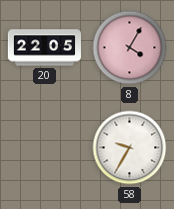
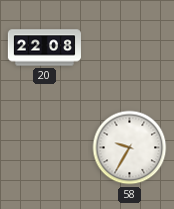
20: 22:05 -> 22:08
8: 4:05 -> none
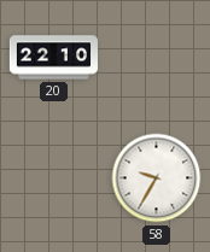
20: 22:08 -> 22:10
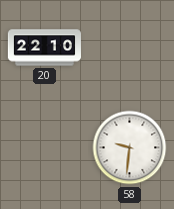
58: 9:35 -> 9:31
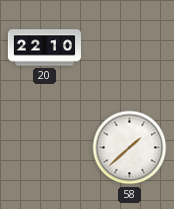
58: 9:31 -> 1:38
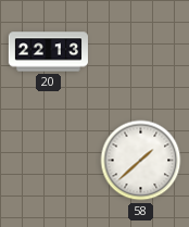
20: 22:10 -> 22:13
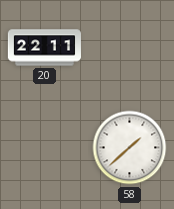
20: 22:13 -> 22:11
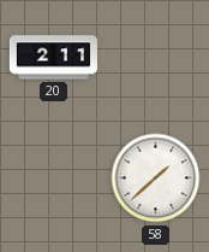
20: 22:11 -> 2:11
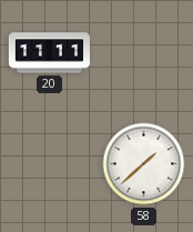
20: 2:11 -> 11:11
